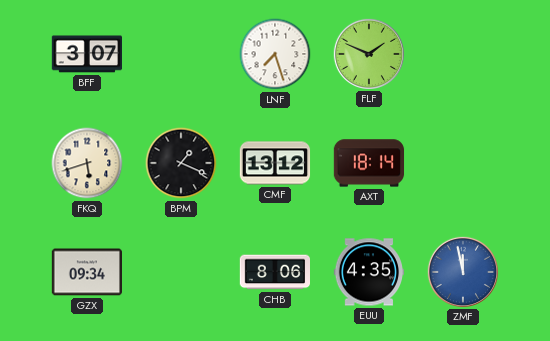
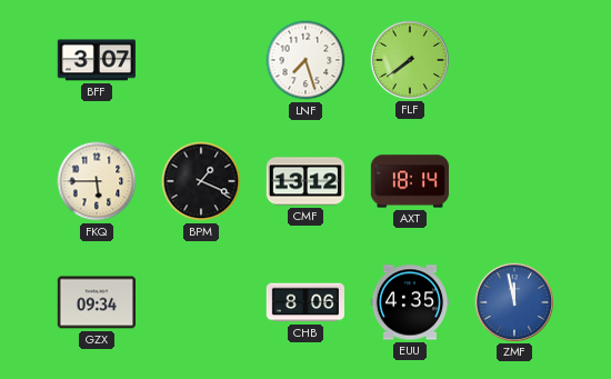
FLF: 1:49 -> 7:39
FKQ: 5:42 -> 5:45
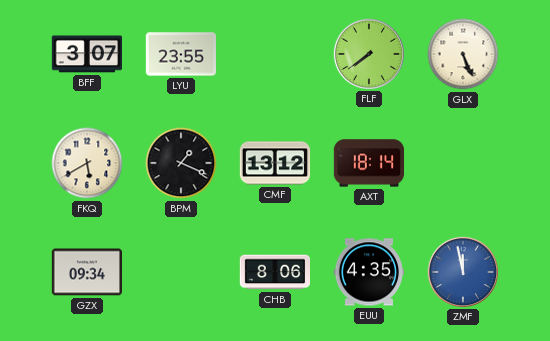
LYU: none -> 23:55
LNF: 7:27 -> none
GLX: none -> 5:26
FKQ: 5:45 -> 5:40
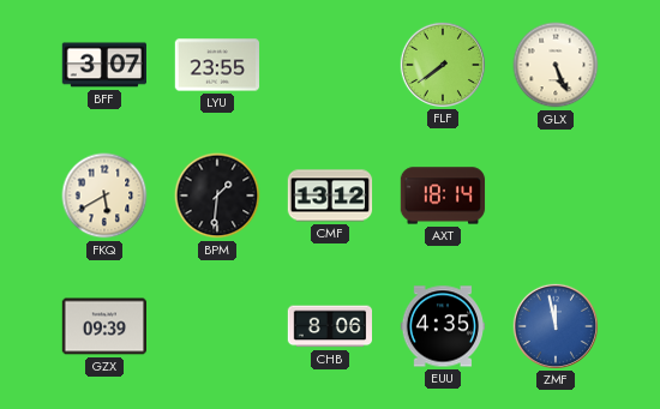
BPM: 1:19 -> 1:31
GZX: 09:34 -> 09:39
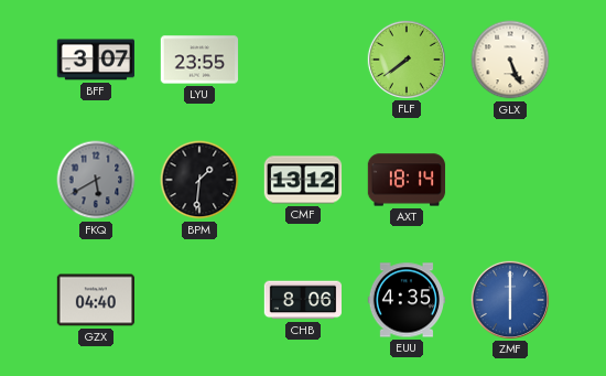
FKQ dial: cream -> grey
GZX: 09:39 -> 04:40
ZMF: 11:58 -> 6:00
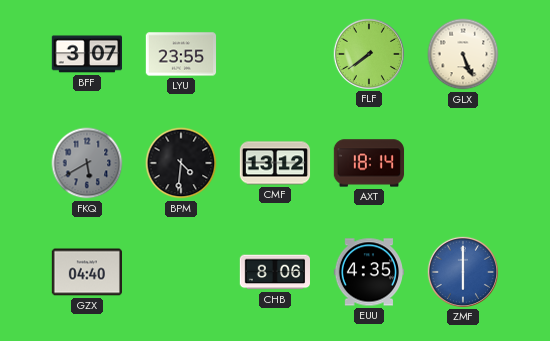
BPM: 1:31 -> 4:31
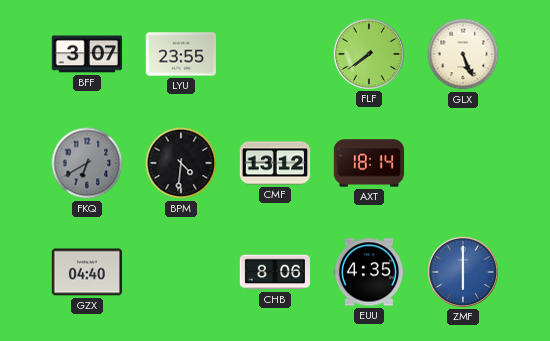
FKQ: 5:40 -> 6:40
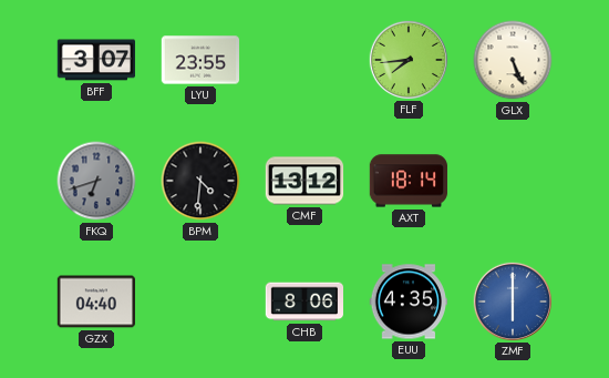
FLF: 7:39 -> 7:44
FKQ: 6:40 -> 6:42
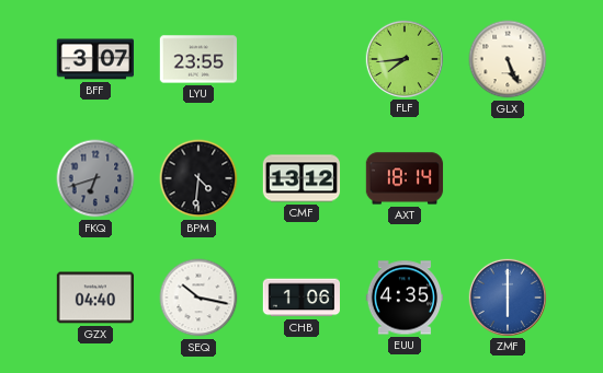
SEQ: none -> 10:17
CHB: 8:06 -> 1:06
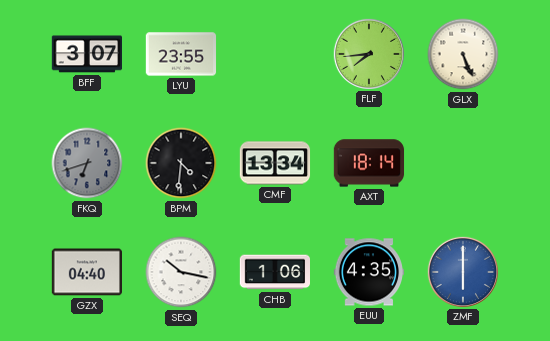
CMF: 13:12 -> 13:34
